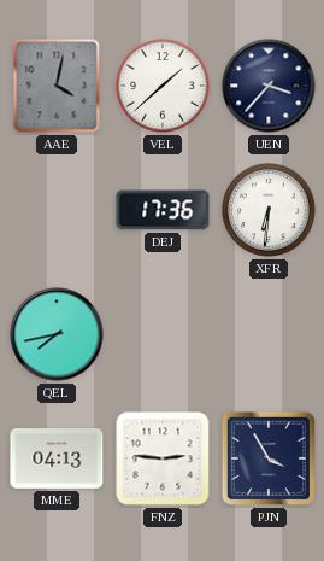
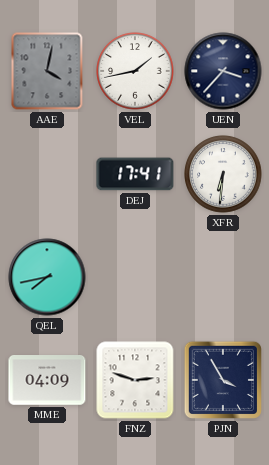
VEL: 1:38 -> 1:43
DEJ: 17:36 -> 17:41
MME: 04:13 -> 04:09
FNZ: 2:46 -> 2:48
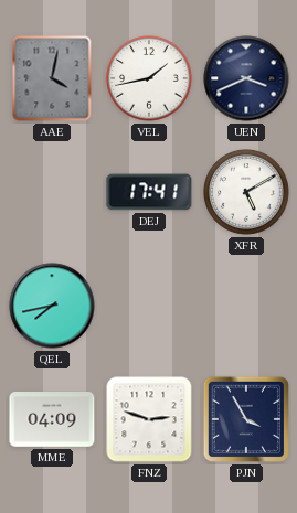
UEN: 3:37 -> 3:41
XFR: 6:31 -> 5:10
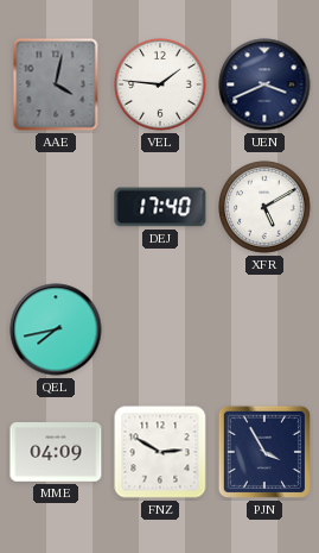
VEL: 1:43 -> 1:46
DEJ: 17:41 -> 17:40
FNZ: 2:48 -> 2:50
